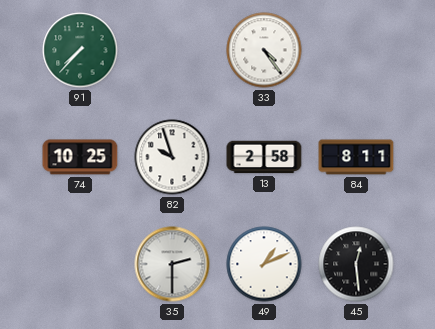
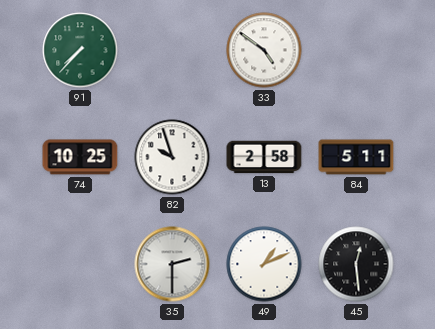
33: 4:24 -> 4:51
84: 8:11 -> 5:11
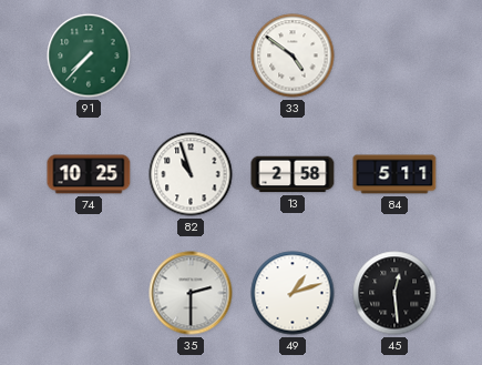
82: 9:57 -> 10:57
49: 1:11 -> 1:12
